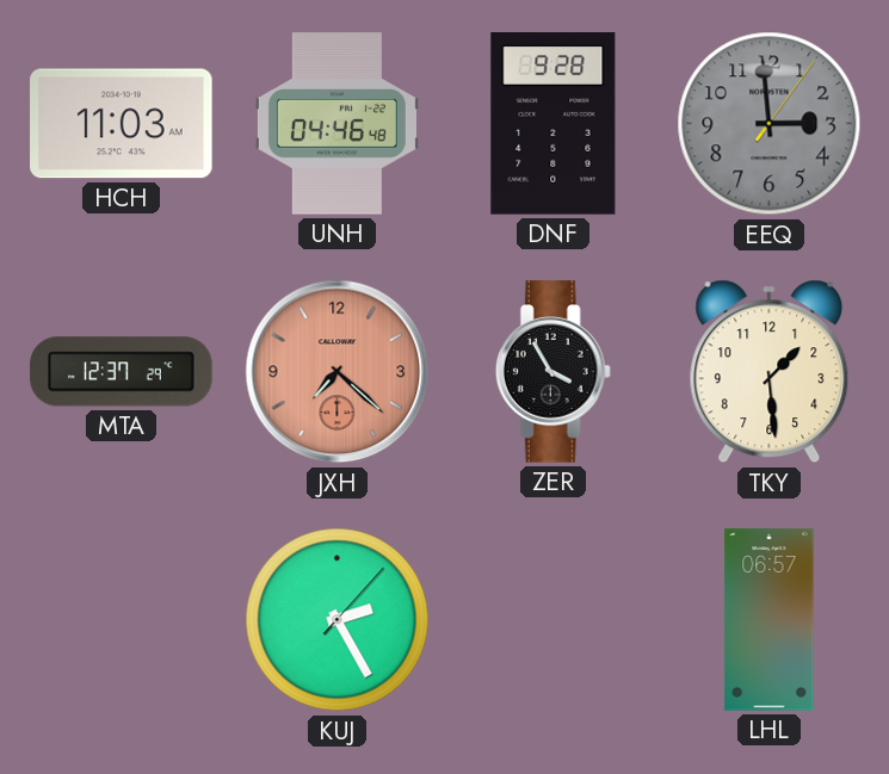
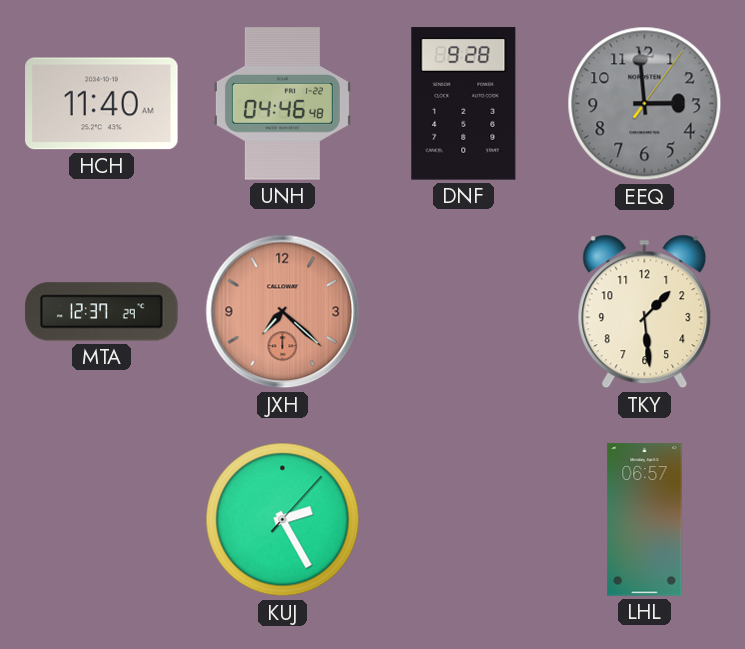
HCH: 11:03 -> 11:40
ZER: 3:55 -> none
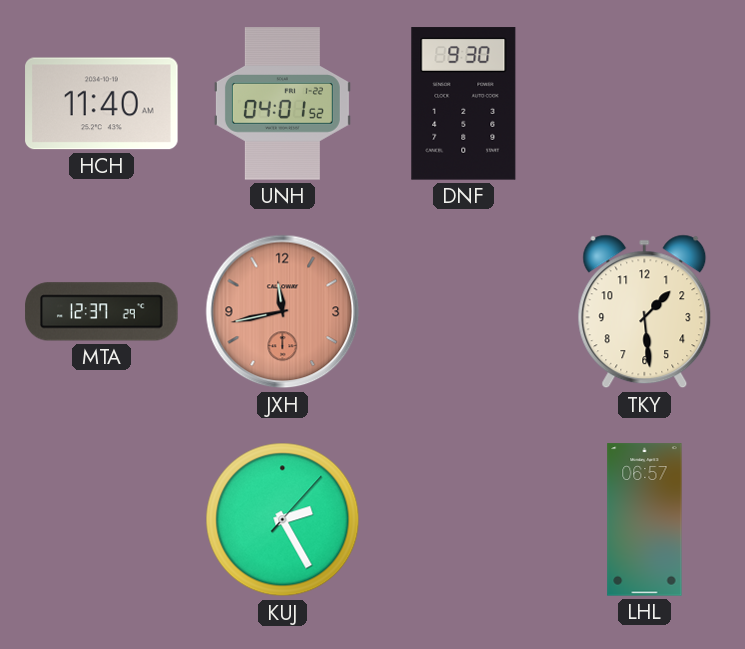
UNH: 04:46 -> 04:01
DNF: 9:28 -> 9:30
EEQ: 2:59 -> none
JXH: 7:22 -> 11:43
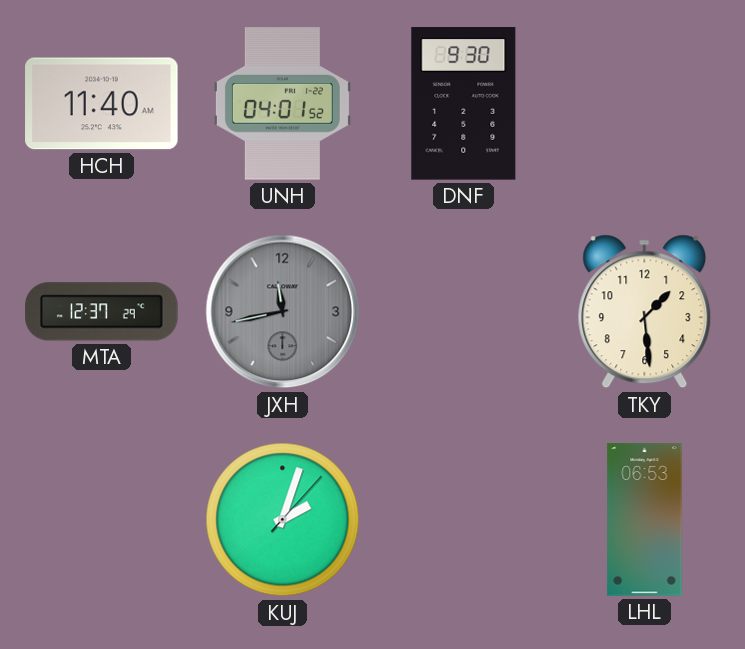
JXH dial: salmon -> grey
KUJ: 2:25 -> 2:03
LHL: 06:57 -> 06:53
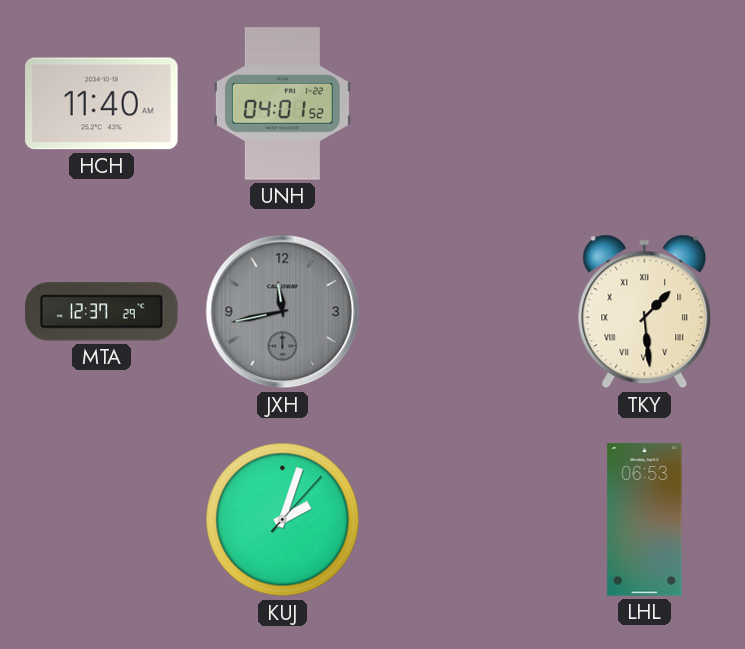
DNF: 9:30 -> none
TKY numerals: Arabic -> Roman
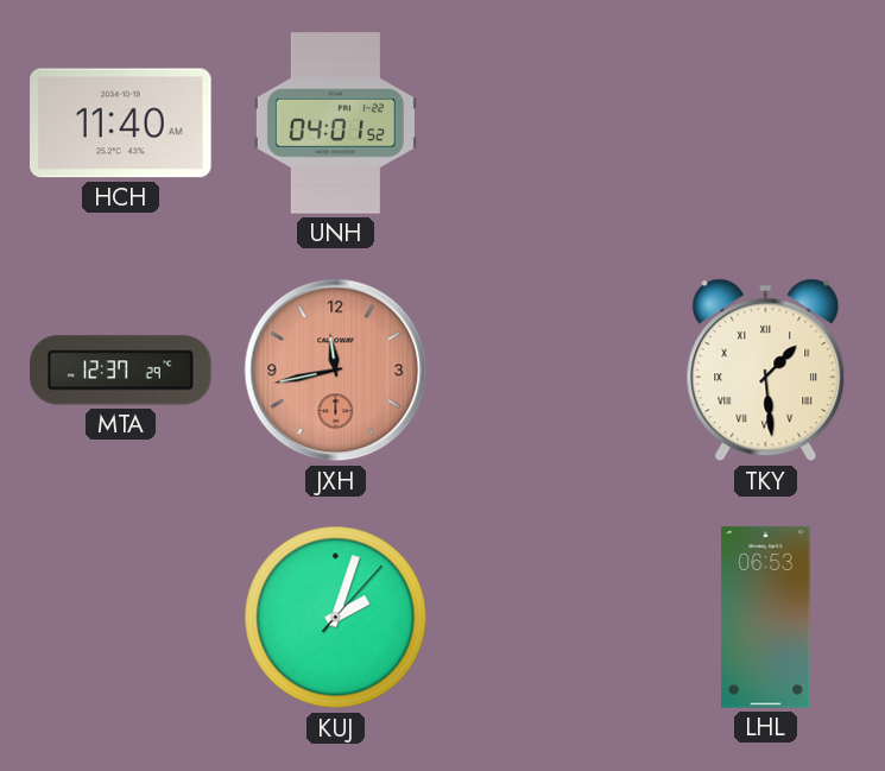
JXH dial: grey -> salmon
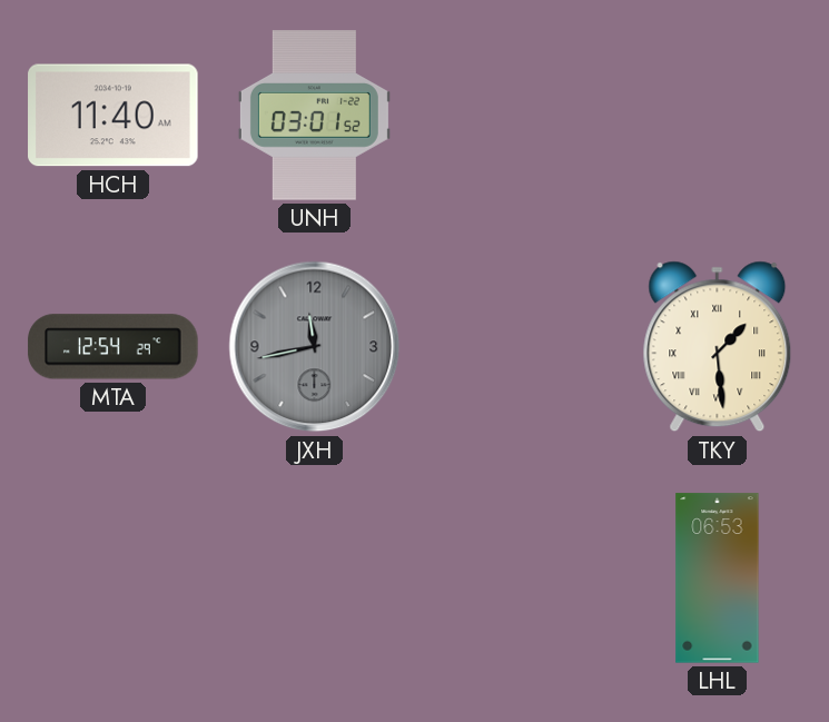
UNH: 04:01 -> 03:01
MTA: 12:37 -> 12:54
JXH dial: salmon -> grey
KUJ: 2:03 -> none
